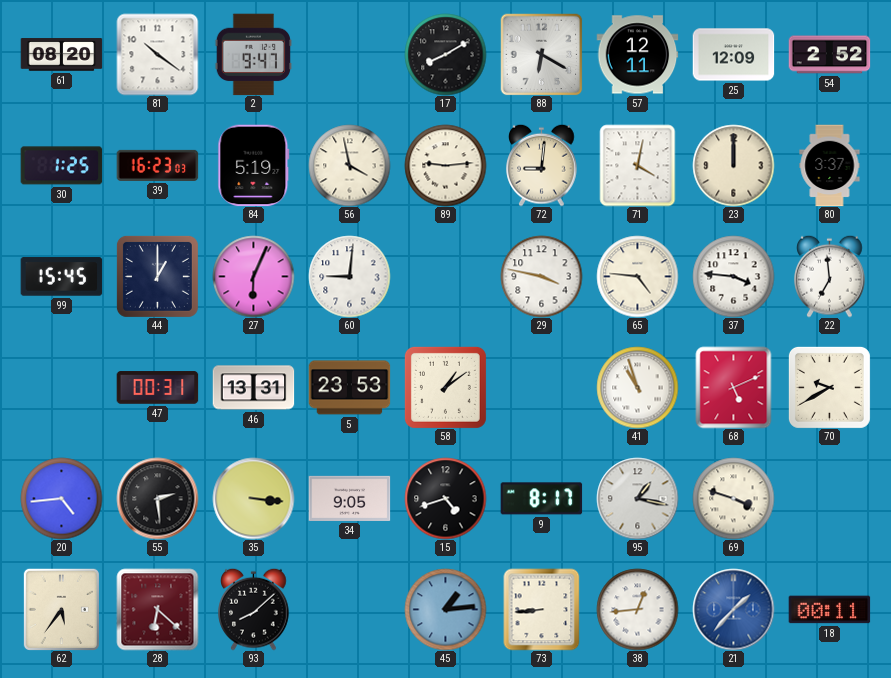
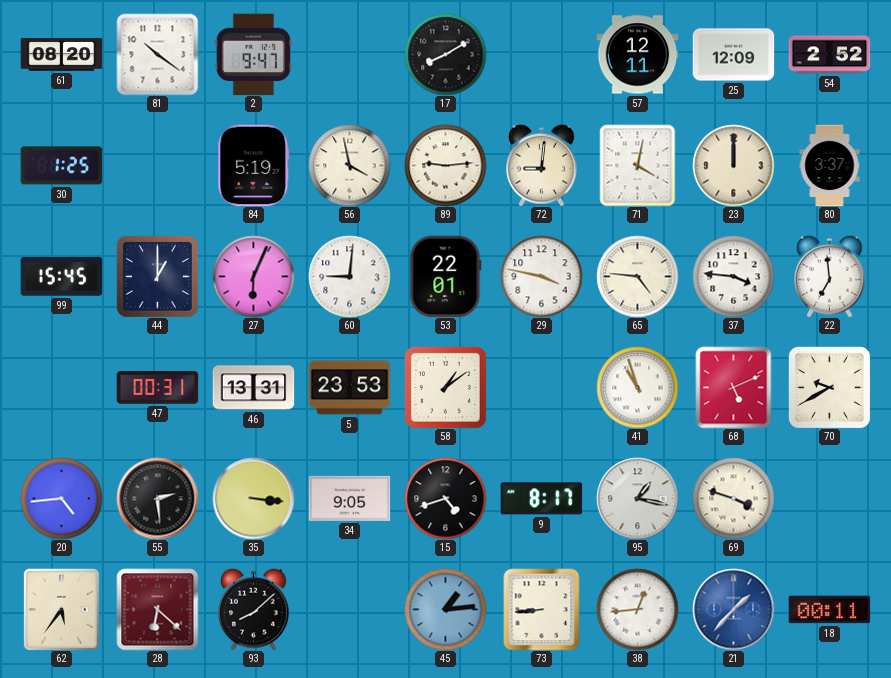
88: 6:20 -> none
39: 16:23 -> none
53: none -> 22:01
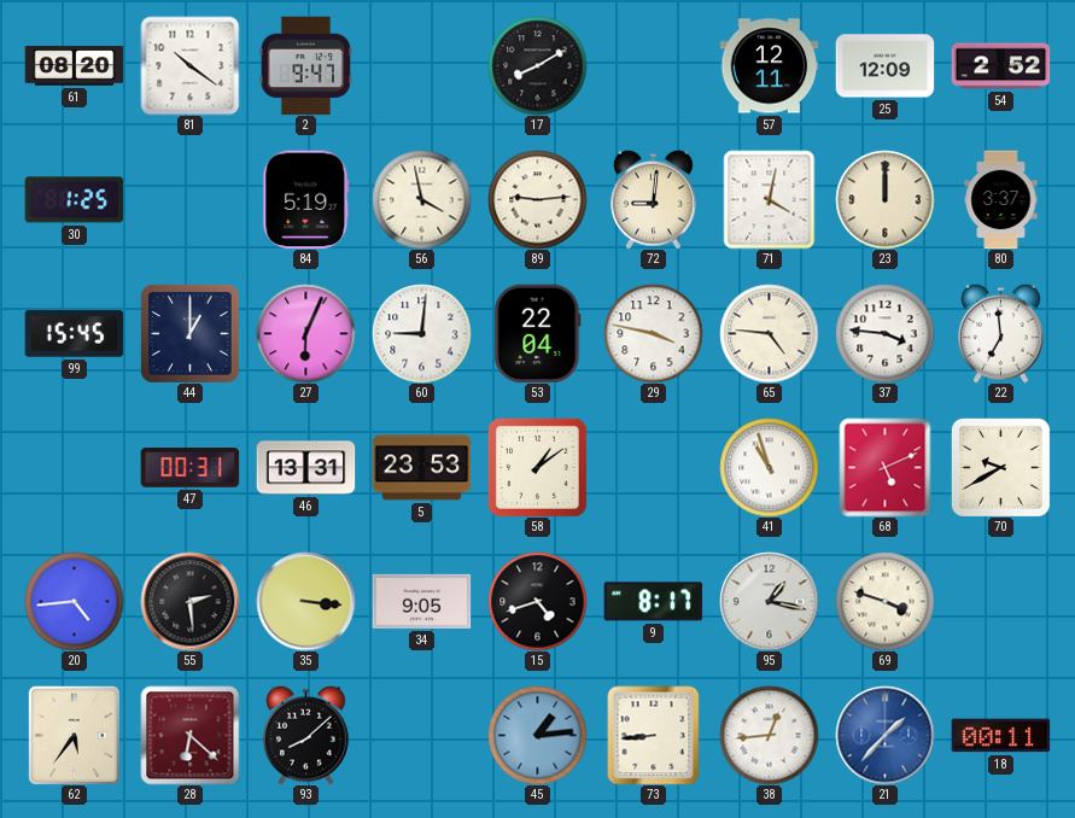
53: 22:01 -> 22:04
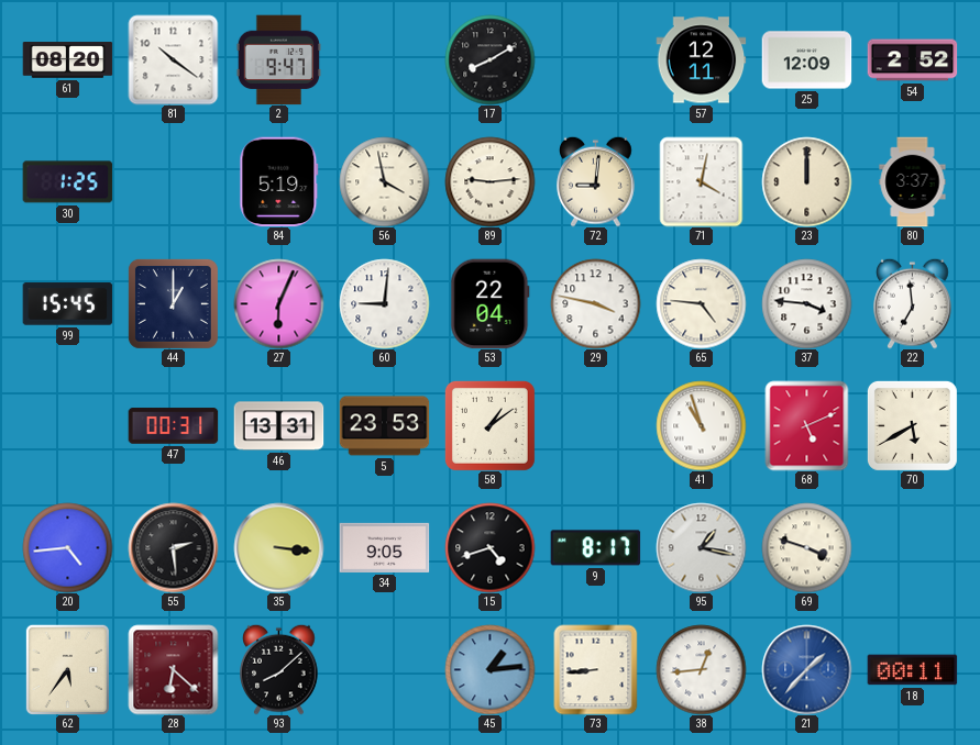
70: 9:40 -> 5:40
